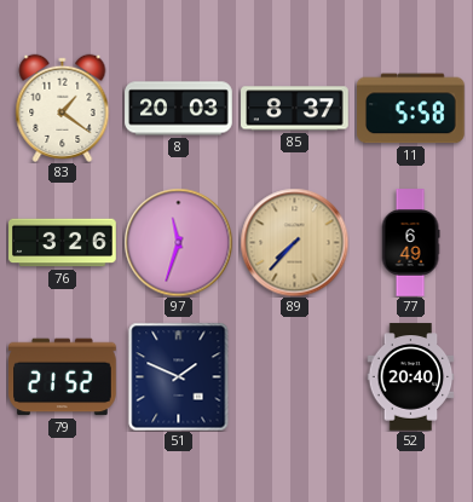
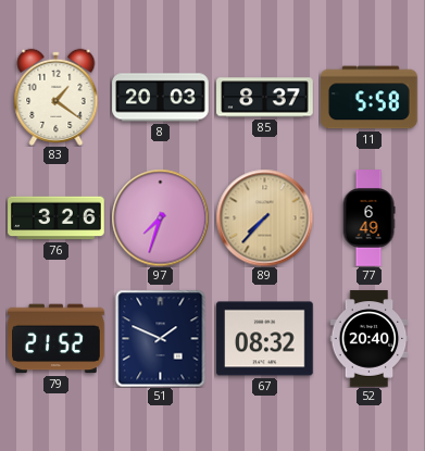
97: 11:33 -> 7:33
67: none -> 08:32
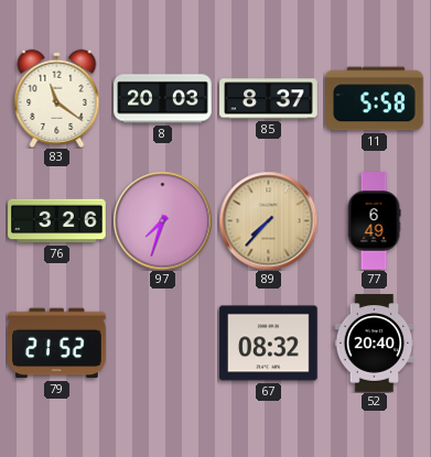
83: 1:21 -> 11:21
51: 1:49 -> none
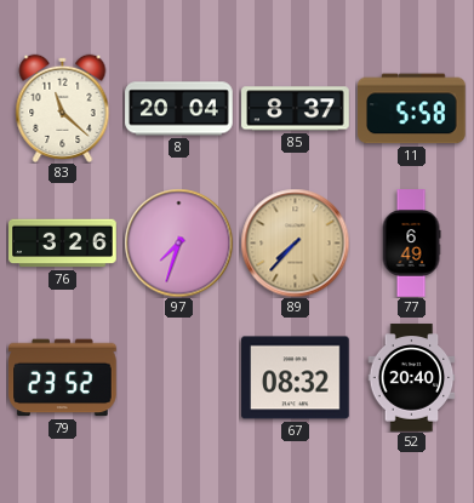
83: 11:21 -> 11:22
8: 20:03 -> 20:04
79: 21:52 -> 23:52
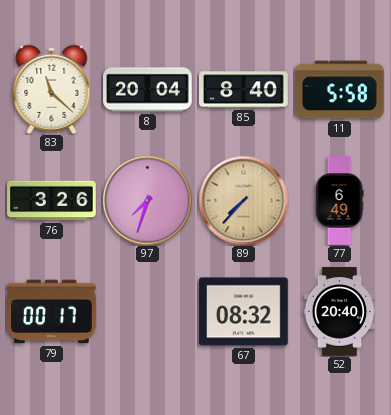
85: 8:37 -> 8:40
79: 23:52 -> 00:17
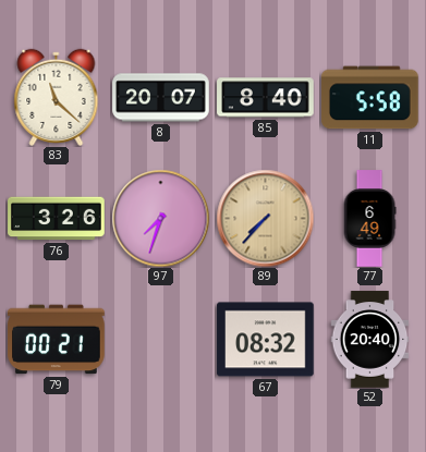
8: 20:04 -> 20:07
79: 00:17 -> 00:21
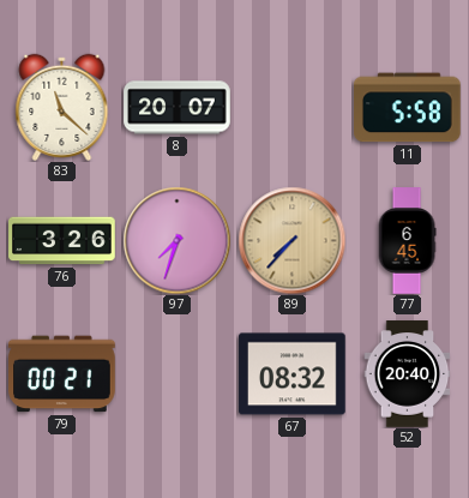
85: 8:40 -> none
77: 6:49 -> 6:45
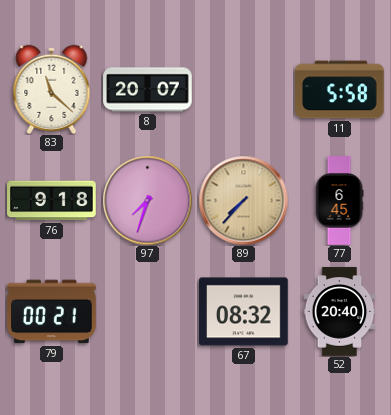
76: 3:26 -> 9:18
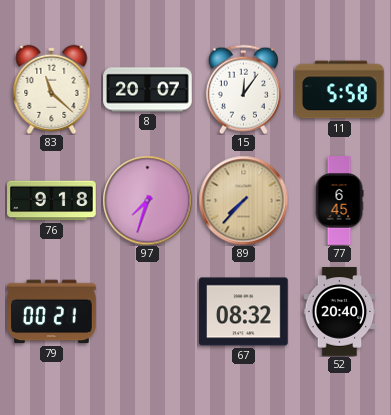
15: none -> 12:06
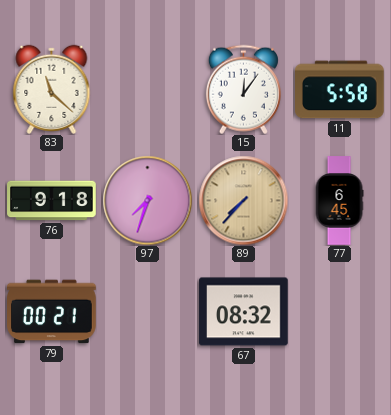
8: 20:07 -> none
52: 20:40 -> none
